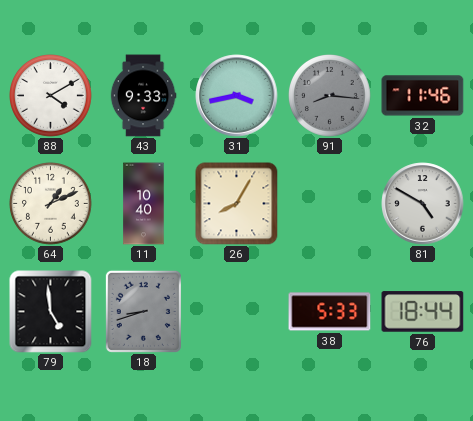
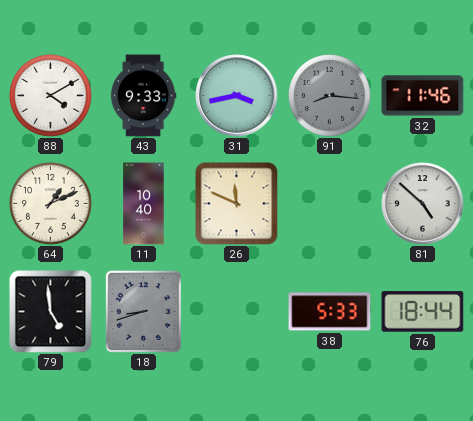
26: 8:05 -> 11:49
81: 4:50 -> 4:52
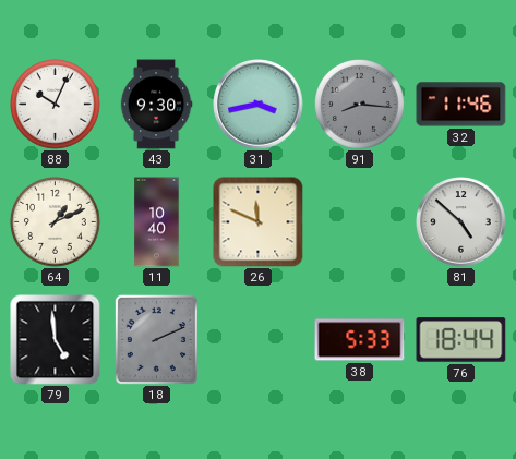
88: 4:10 -> 10:04
43: 9:33 -> 9:30
18: 8:42 -> 2:11
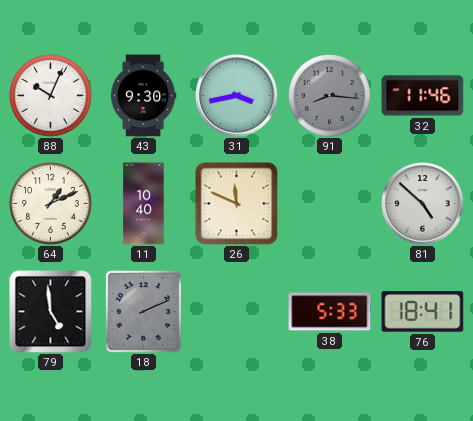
76: 18:44 -> 18:41
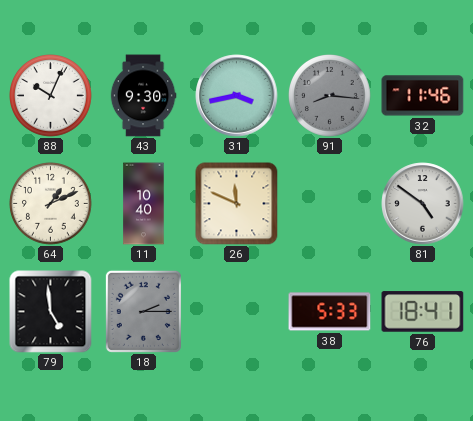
81: 4:52 -> 4:51
18: 2:11 -> 2:15
